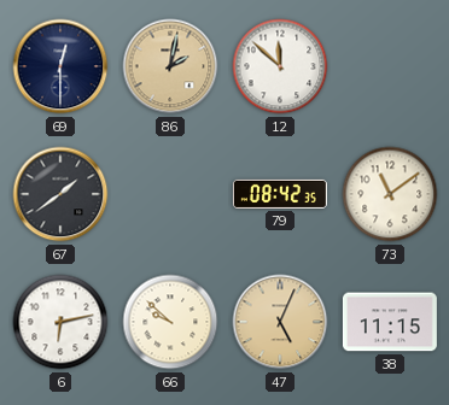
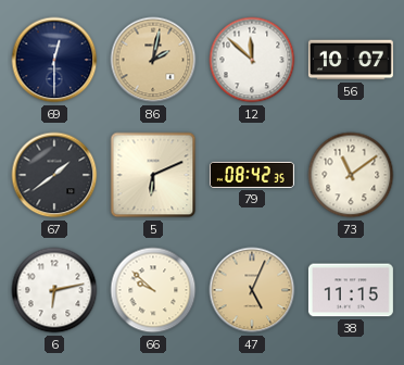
56: none -> 10:07
5: none -> 6:11
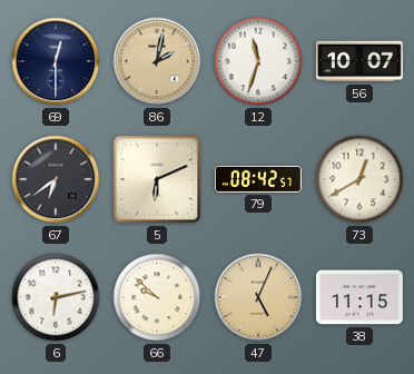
12: 11:52 -> 11:33
67: 1:39 -> 6:39
79: 08:42:35 -> 08:42:57
73: 11:09 -> 12:40
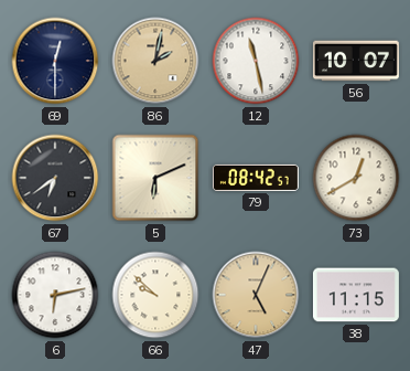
12: 11:33 -> 11:28
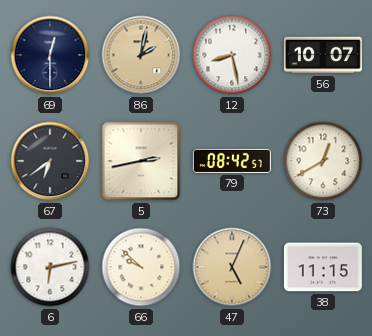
12: 11:28 -> 8:28
5: 6:11 -> 2:43
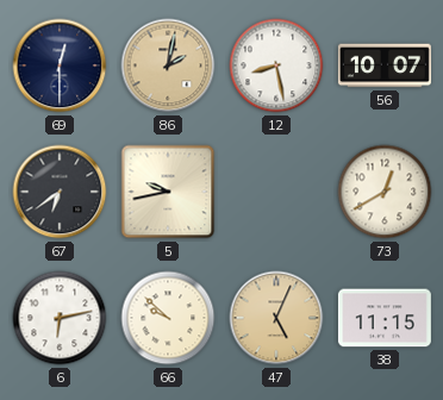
5: 2:43 -> 9:43
79: 08:42 -> none
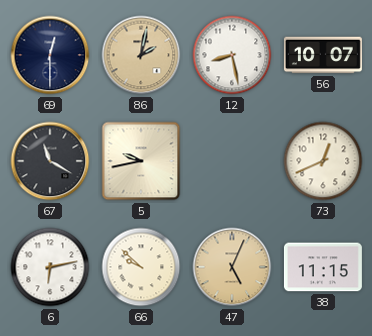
67: 6:39 -> 11:20
73: 12:40 -> 12:41
